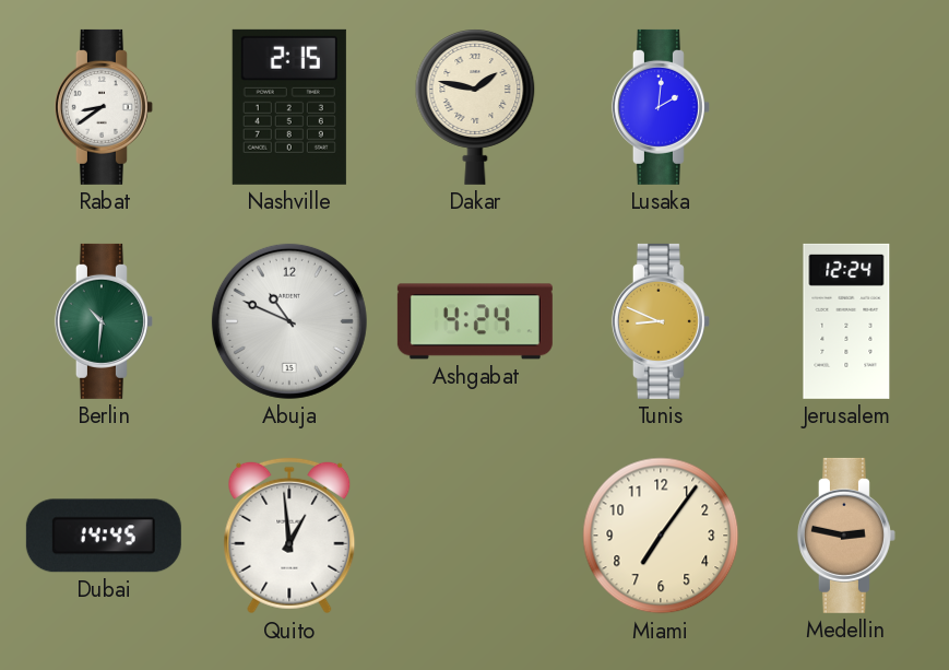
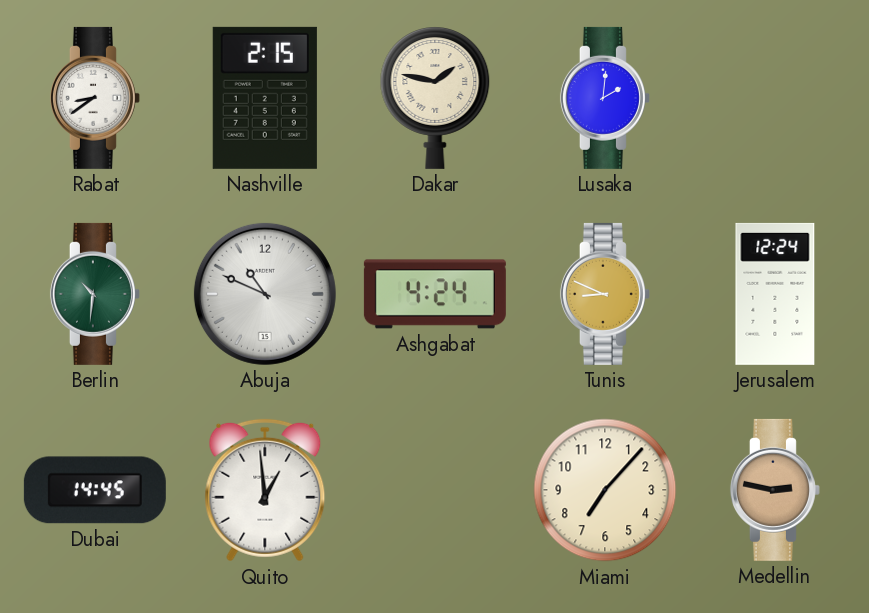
Miami: 7:06 -> 7:07
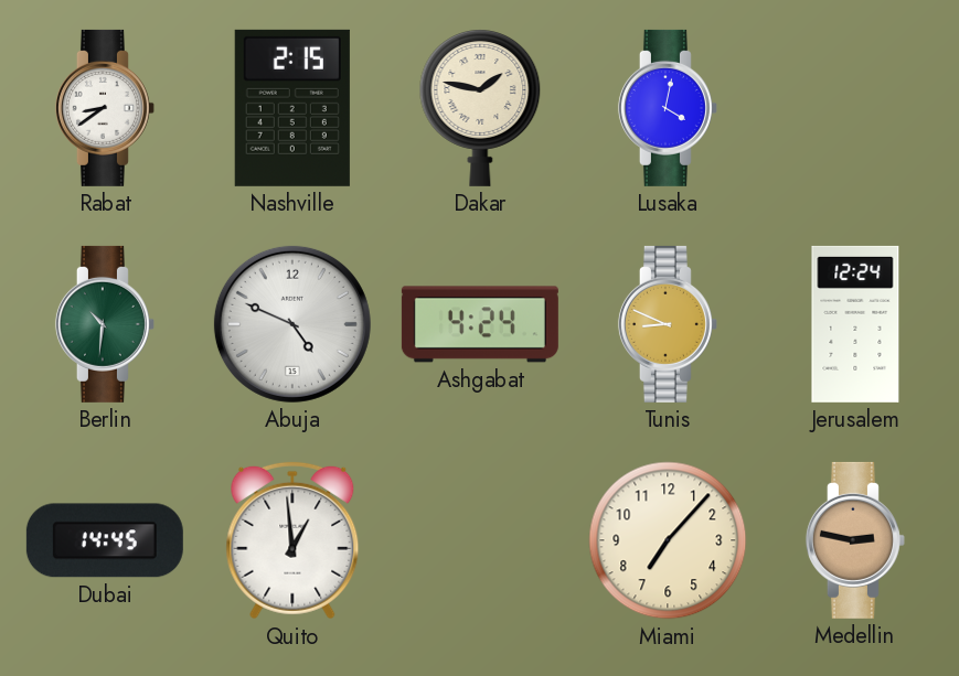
Lusaka: 2:01 -> 4:02
Abuja: 10:49 -> 4:49
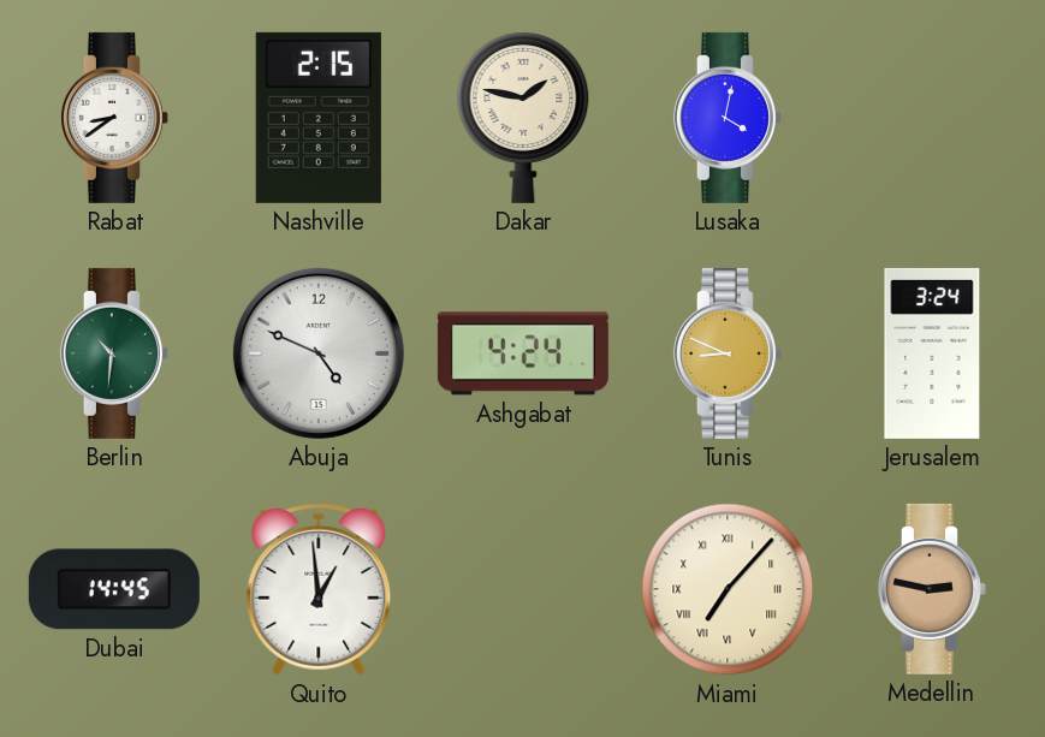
Jerusalem: 12:24 -> 3:24
Miami numerals: Arabic -> Roman
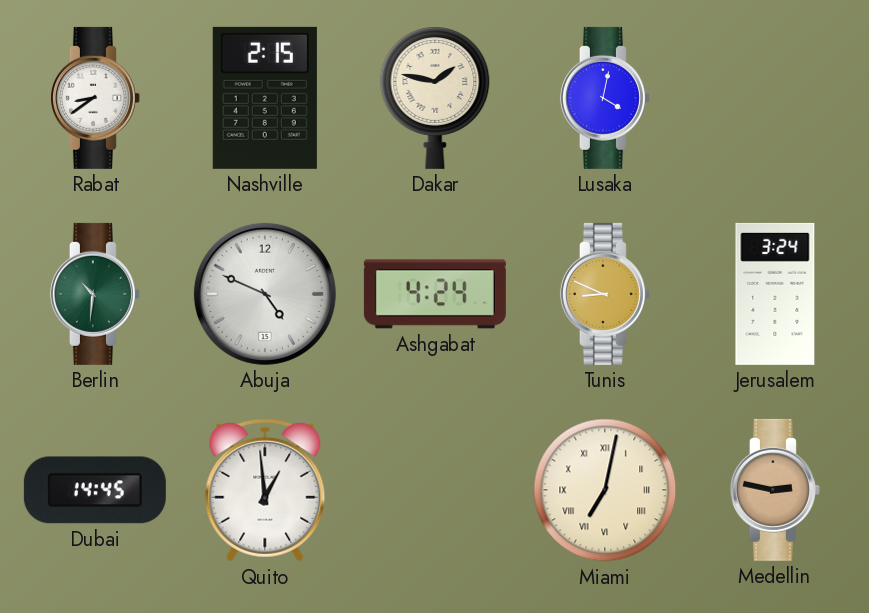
Miami: 7:07 -> 7:02
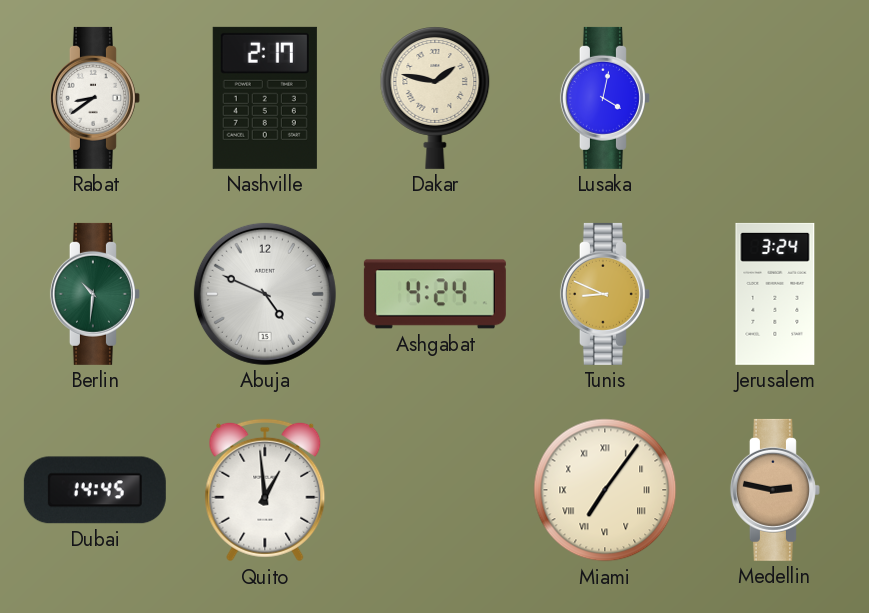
Nashville: 2:15 -> 2:17
Miami: 7:02 -> 7:06
